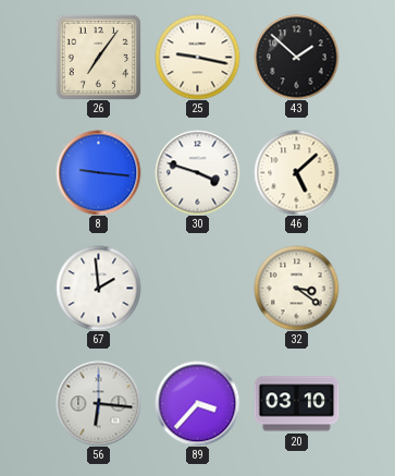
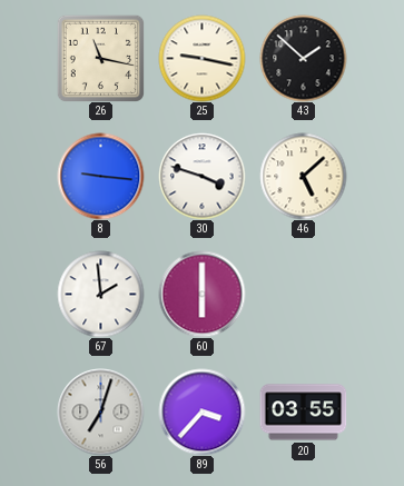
26: 7:06 -> 11:17
60: none -> 6:00
32: 3:21 -> none
56: 6:16 -> 7:03
20: 03:10 -> 03:55
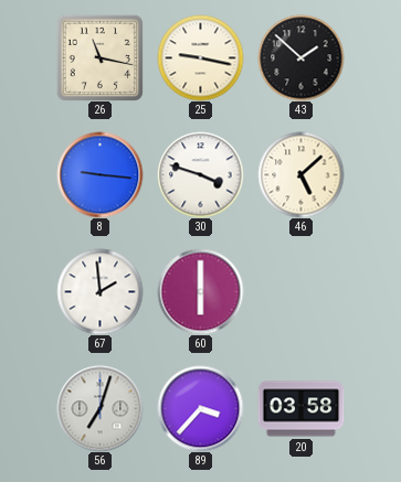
20: 03:55 -> 03:58
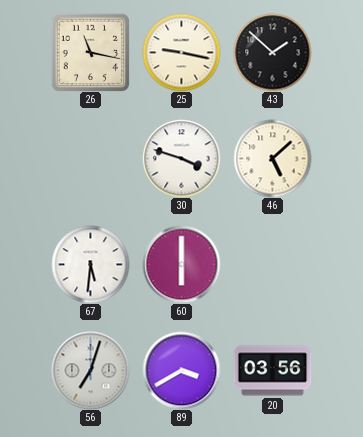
8: 9:16 -> none
67: 1:59 -> 5:31
89: 3:37 -> 3:40
20: 03:58 -> 03:56
